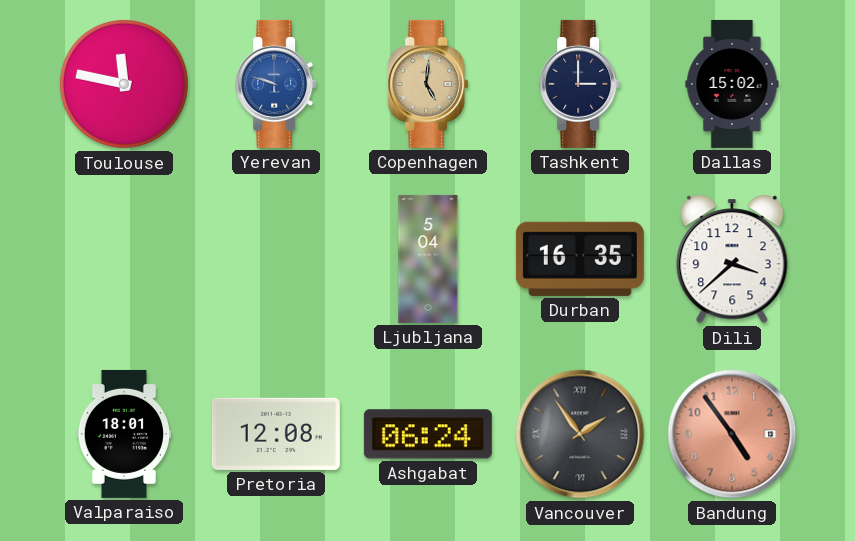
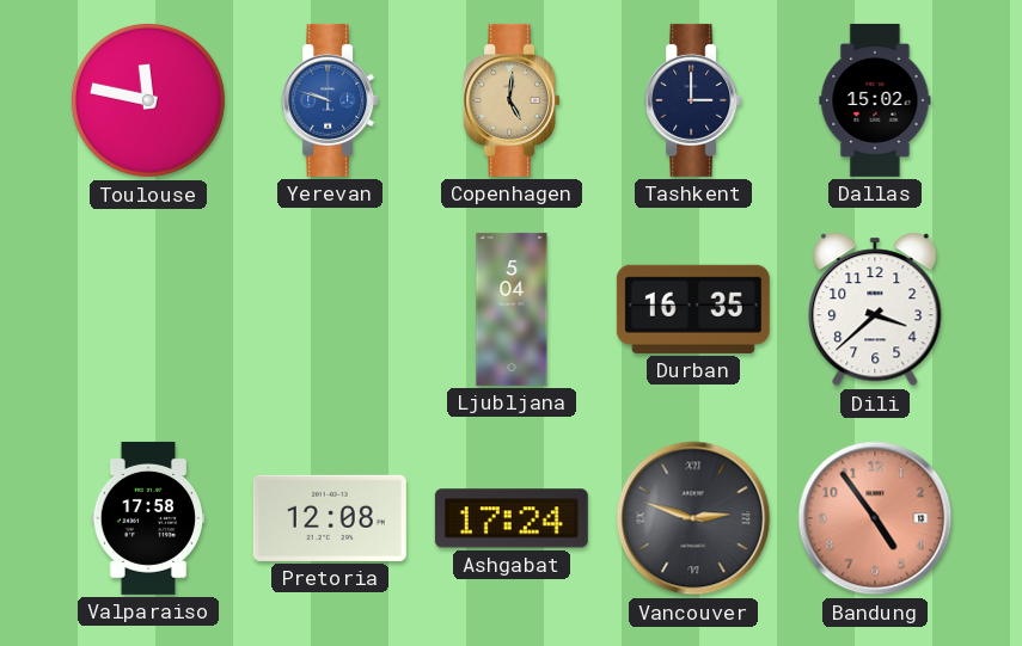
Valparaiso: 18:01 -> 17:58
Ashgabat: 06:24 -> 17:24
Vancouver: 1:54 -> 2:48
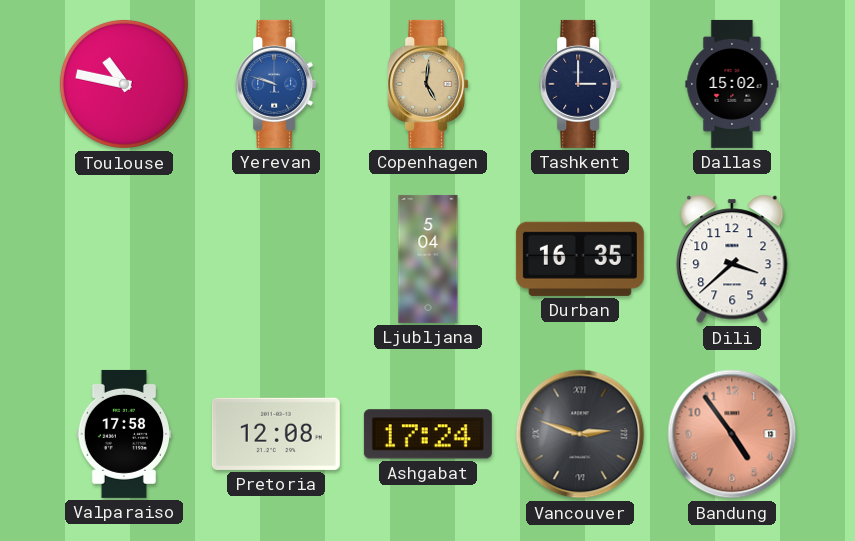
Toulouse: 11:47 -> 10:47
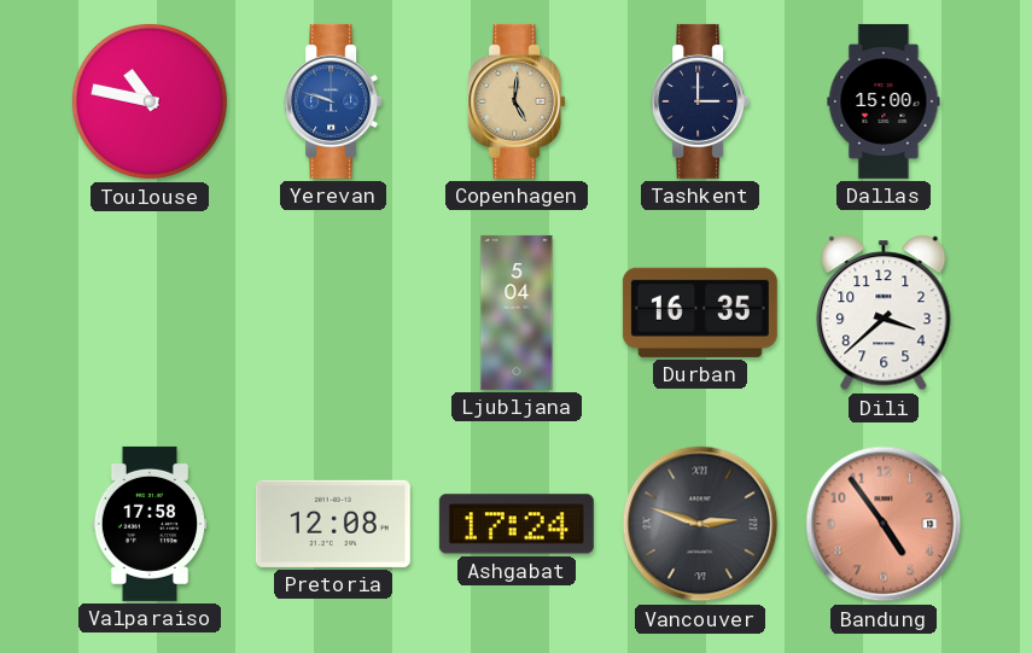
Dallas: 15:02 -> 15:00
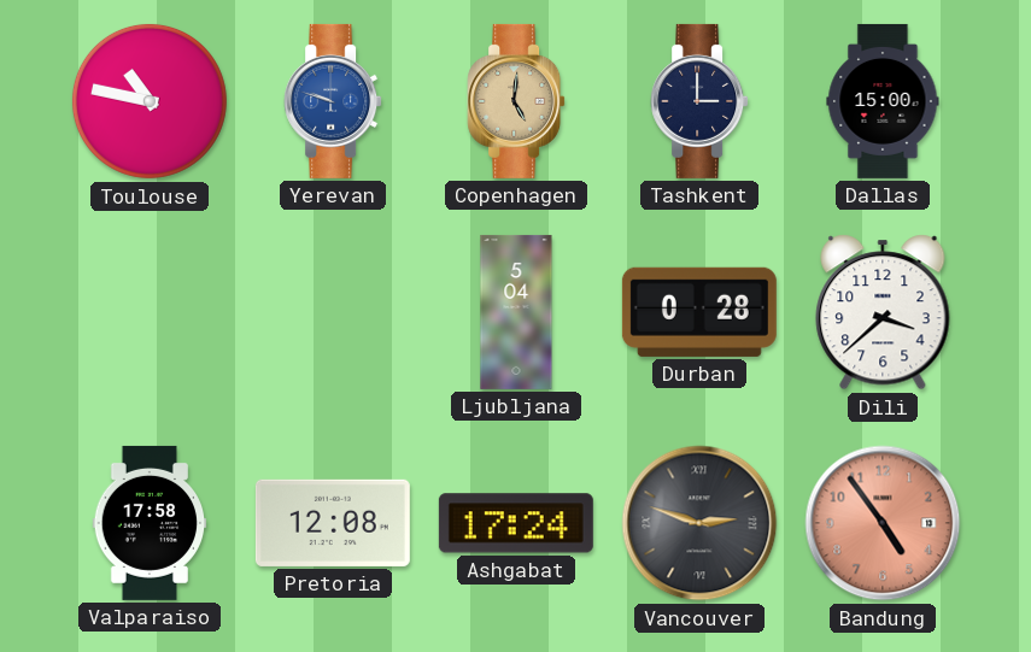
Durban: 16:35 -> 0:28
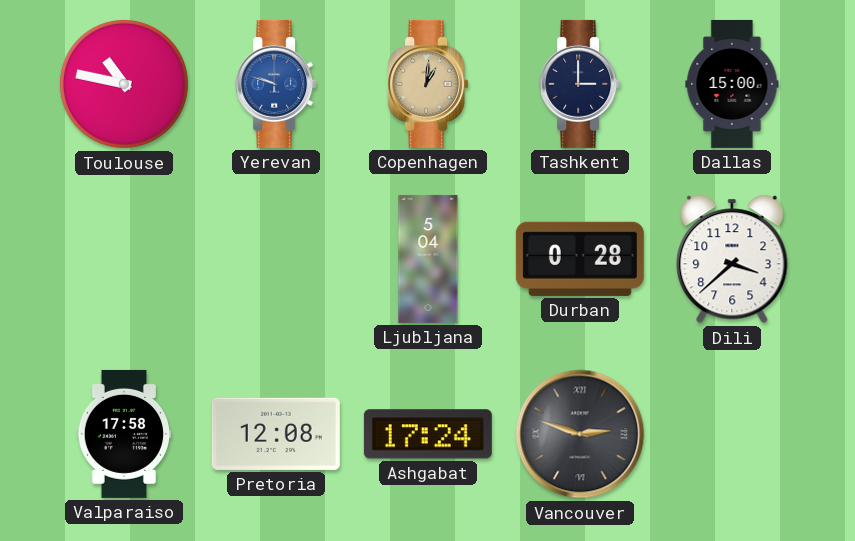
Copenhagen: 5:01 -> 1:01
Bandung: 4:54 -> none
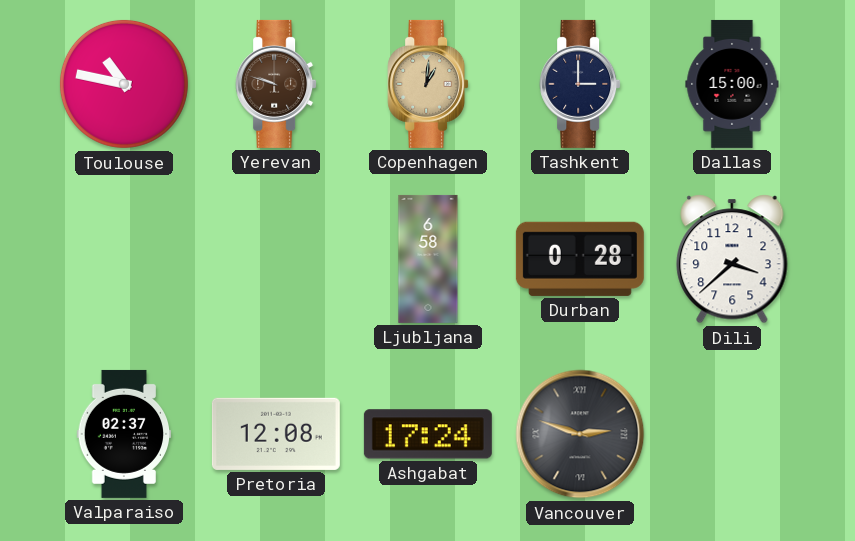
Yerevan dial: blue -> brown
Ljubljana: 5:04 -> 6:58
Valparaiso: 17:58 -> 02:37
